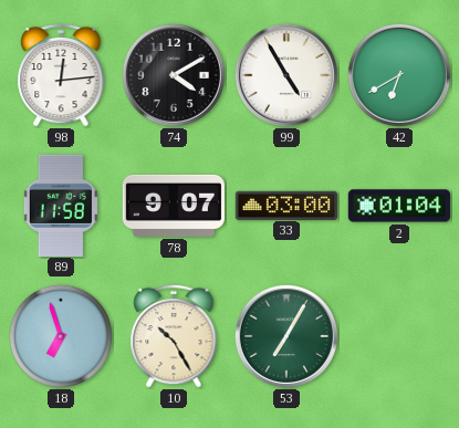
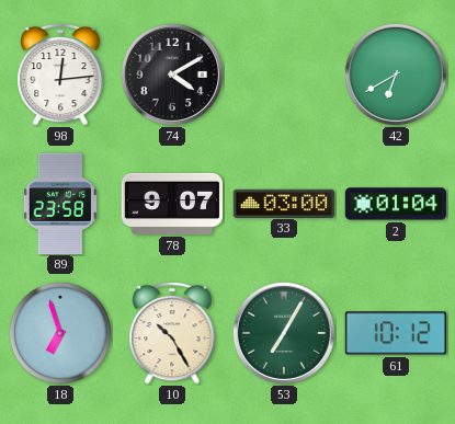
99: 4:55 -> none
89: 11:58 -> 23:58
61: none -> 10:12
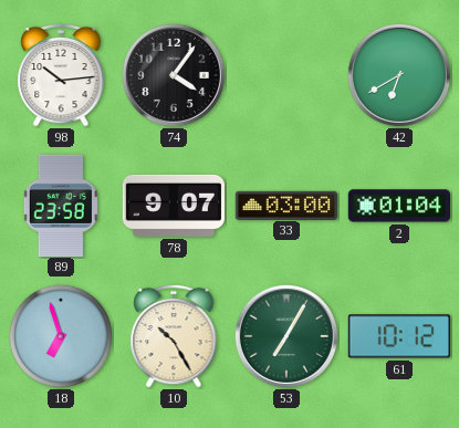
98: 12:14 -> 10:14
74: 4:10 -> 4:06
